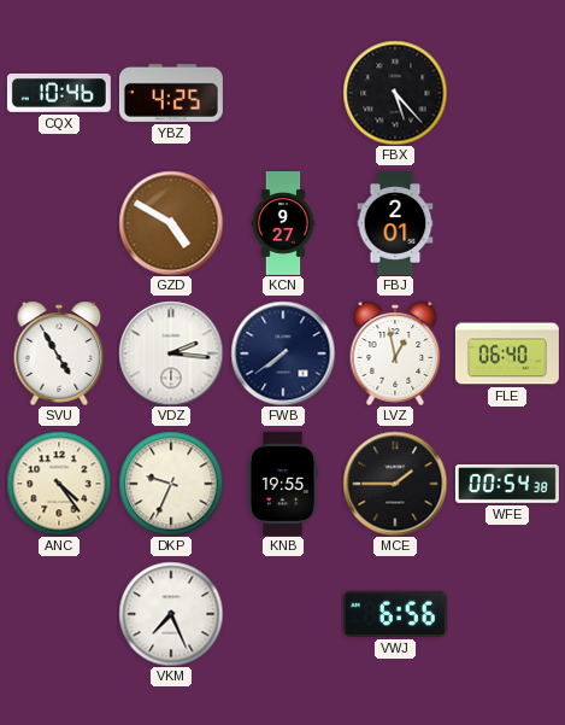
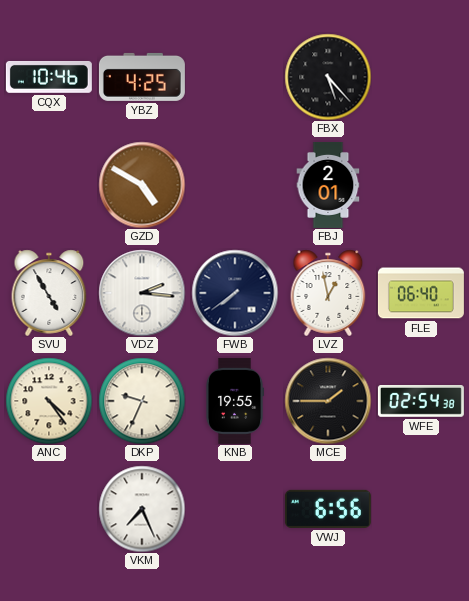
KCN: 9:27 -> none
WFE: 00:54 -> 02:54
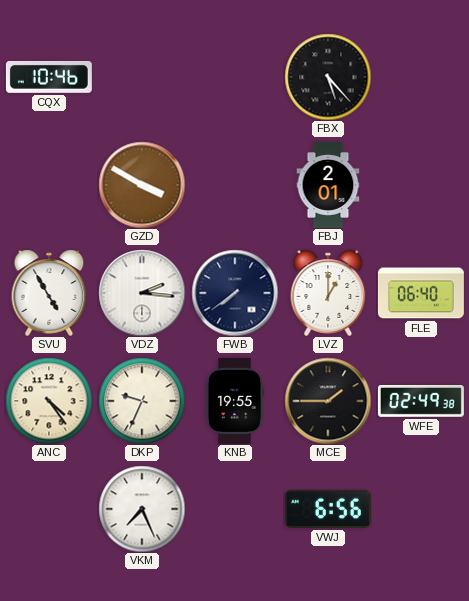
YBZ: 4:25 -> none
GZD: 4:50 -> 3:50
LVZ: 12:58 -> 1:00
WFE: 02:54 -> 02:49
